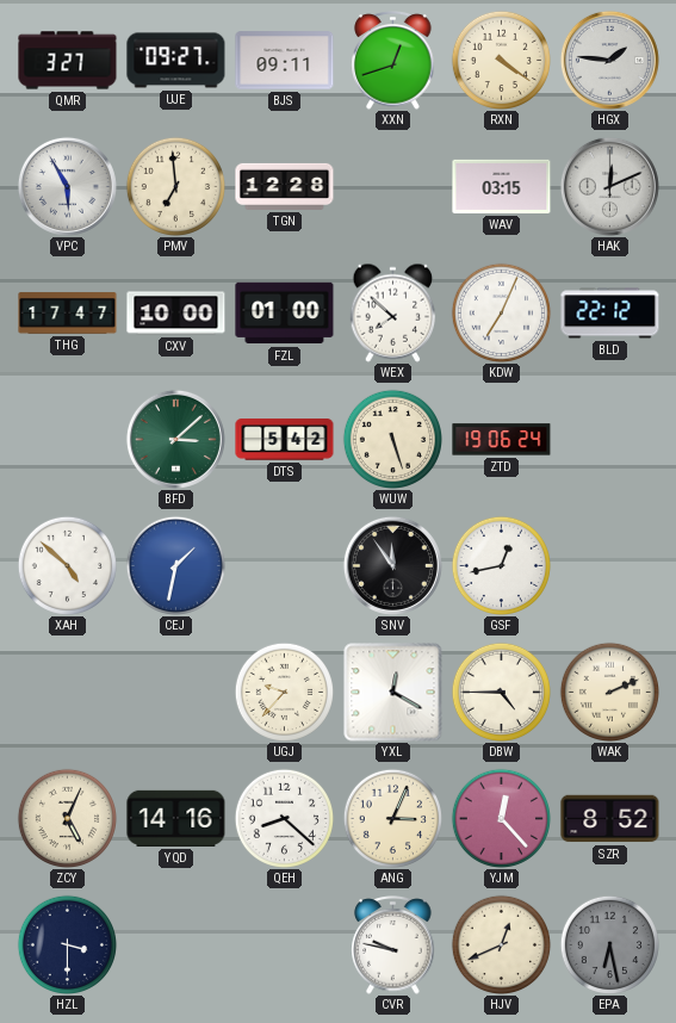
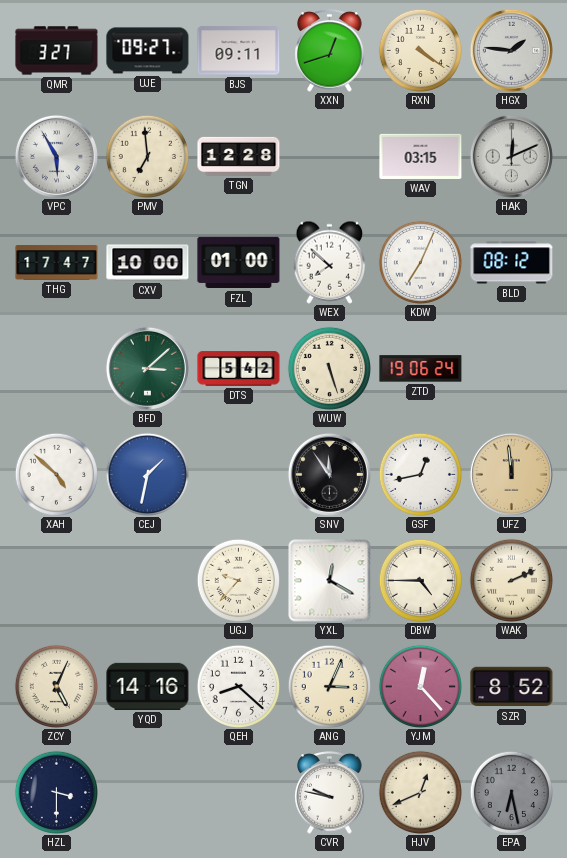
BLD: 22:12 -> 08:12
UFZ: none -> 11:59
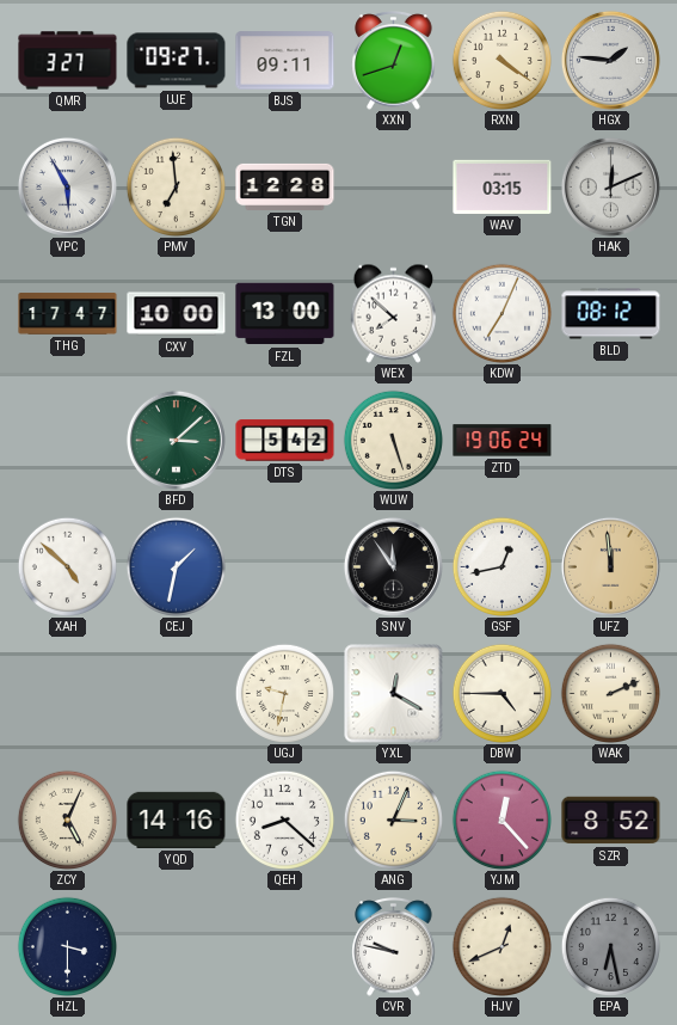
FZL: 01:00 -> 13:00
UGJ: 9:37 -> 9:32
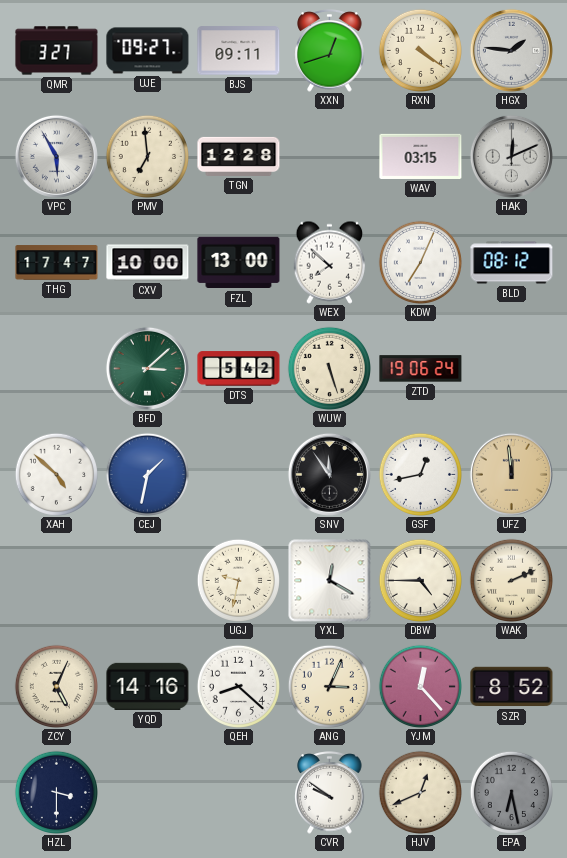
CVR: 9:47 -> 9:51
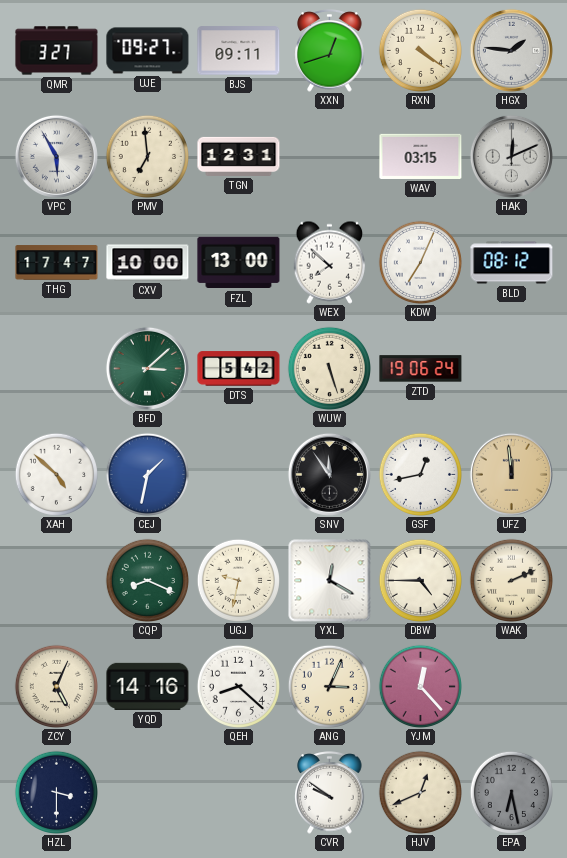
TGN: 12:28 -> 12:31
CQP: none -> 8:19
SZR: 8:52 -> none
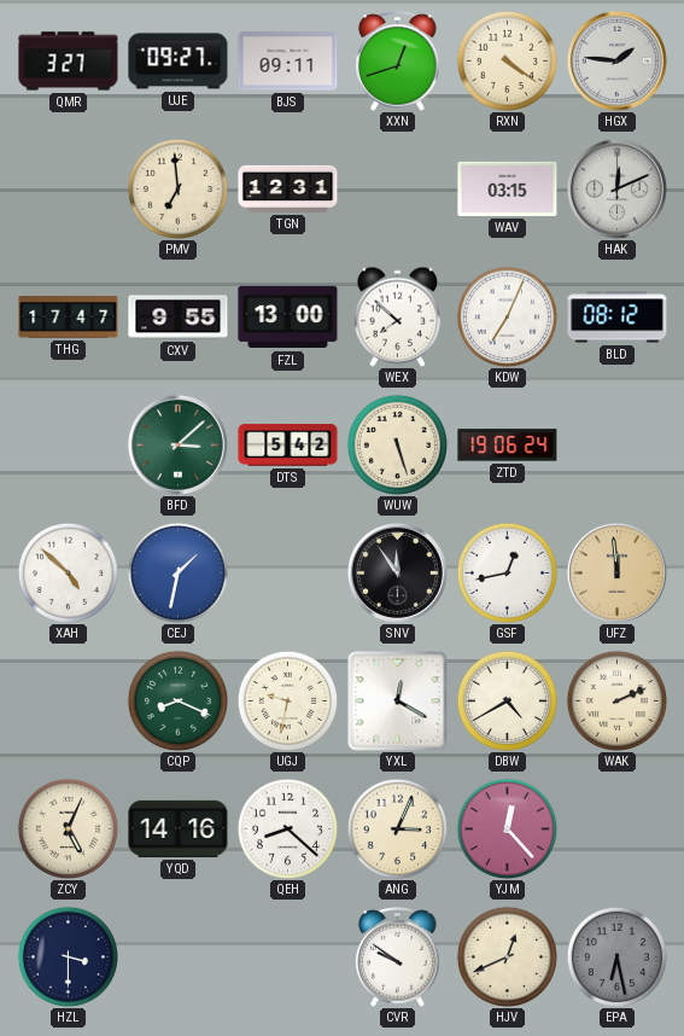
VPC: 5:55 -> none
CXV: 10:00 -> 9:55
DBW: 4:45 -> 4:40
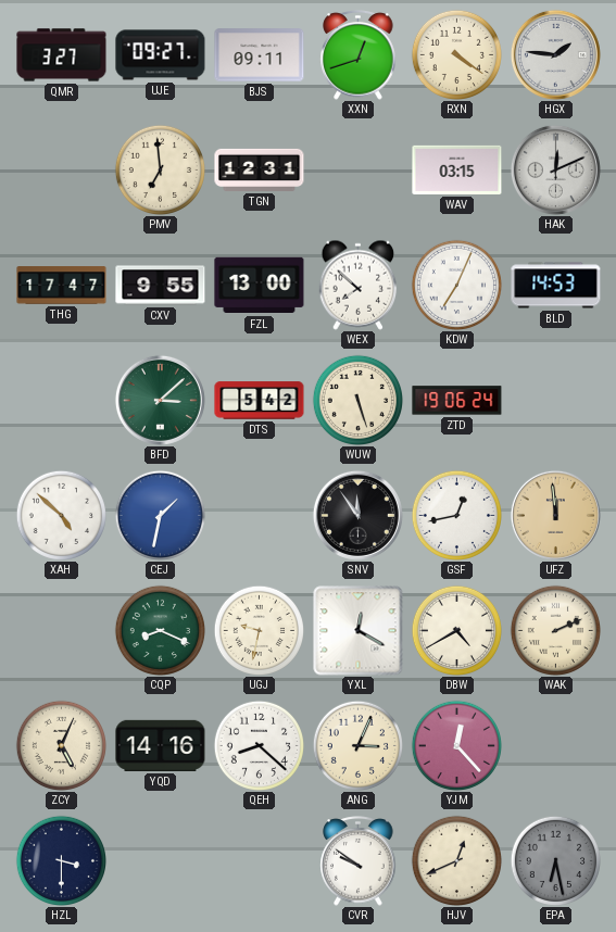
BLD: 08:12 -> 14:53
